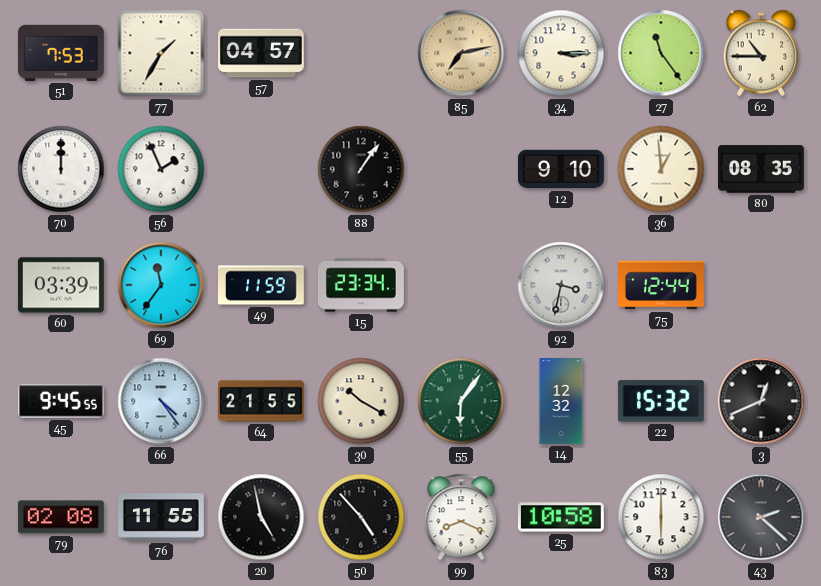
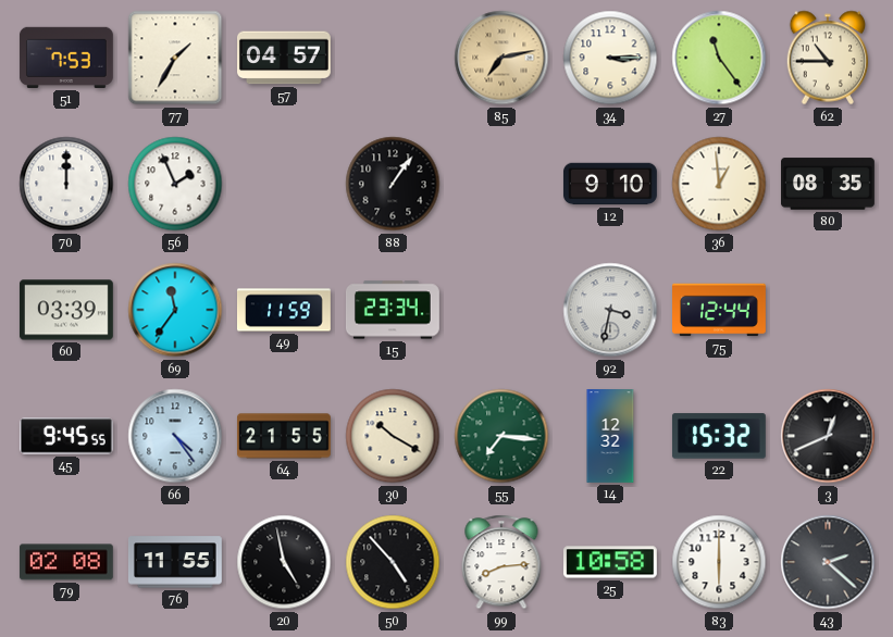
55: 6:06 -> 7:16
99: 8:19 -> 8:14
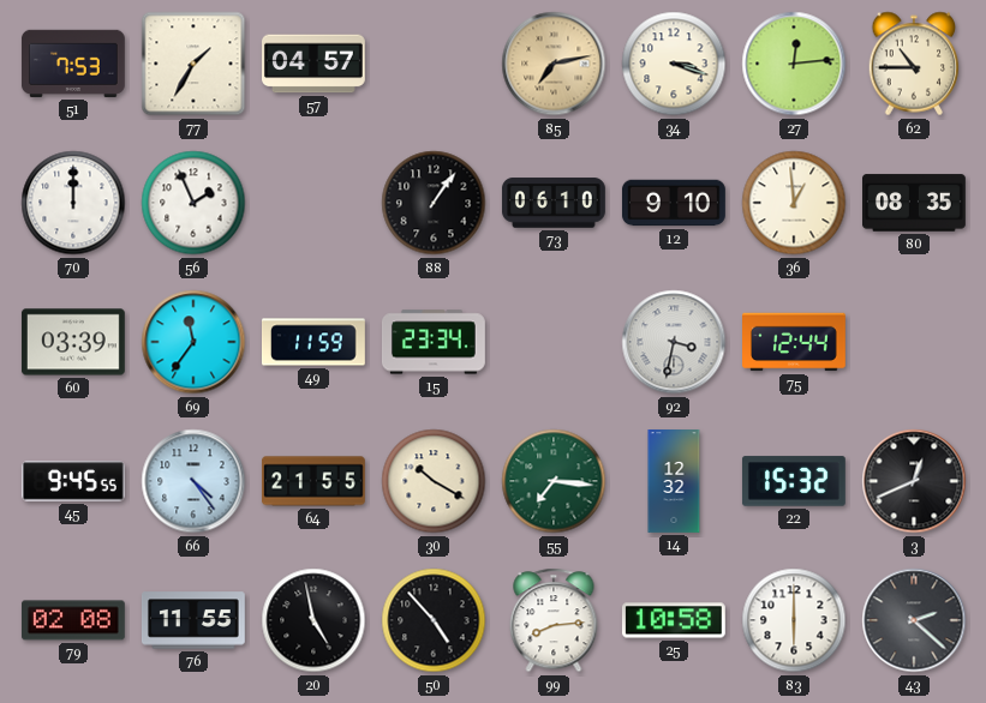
34: 3:15 -> 3:18
27: 11:24 -> 12:14
73: none -> 06:10
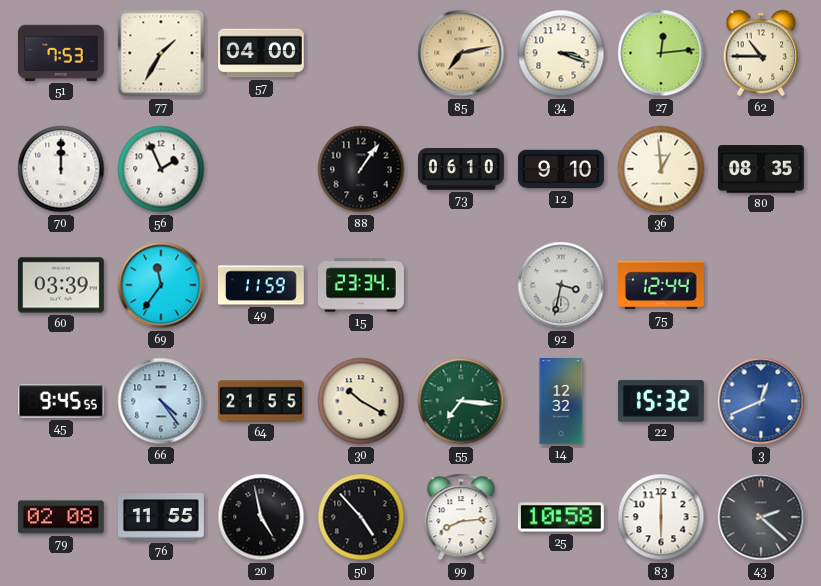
57: 04:57 -> 04:00
3 dial: black -> blue
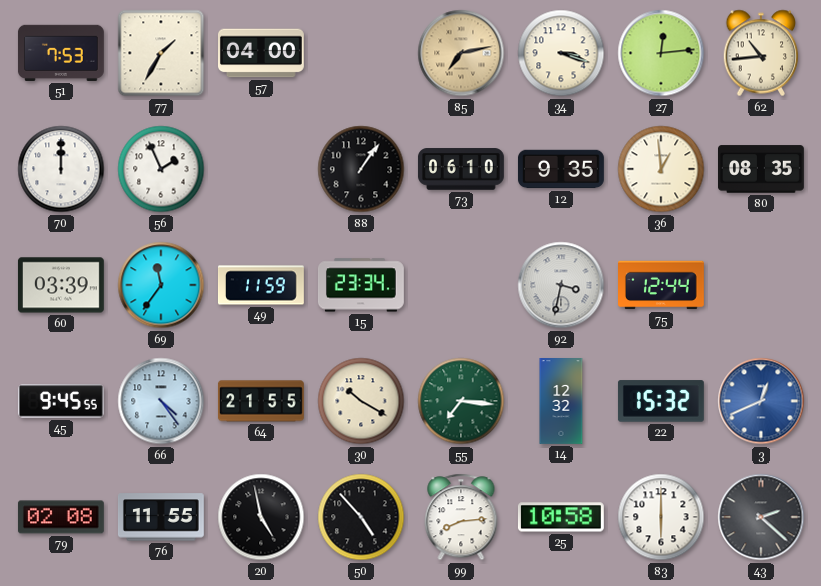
62: 10:45 -> 10:44
12: 9:10 -> 9:35
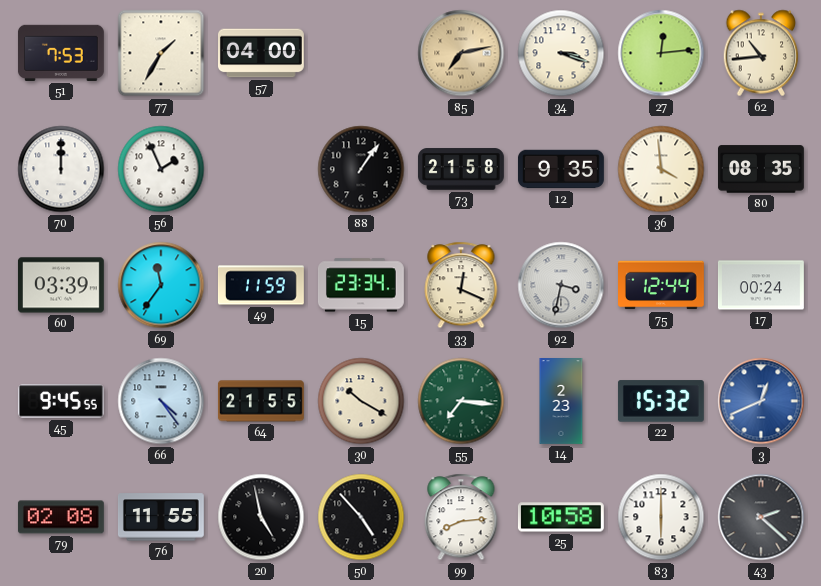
73: 06:10 -> 21:58
36: 12:59 -> 3:59
33: none -> 12:19
17: none -> 00:24
14: 12:32 -> 2:23
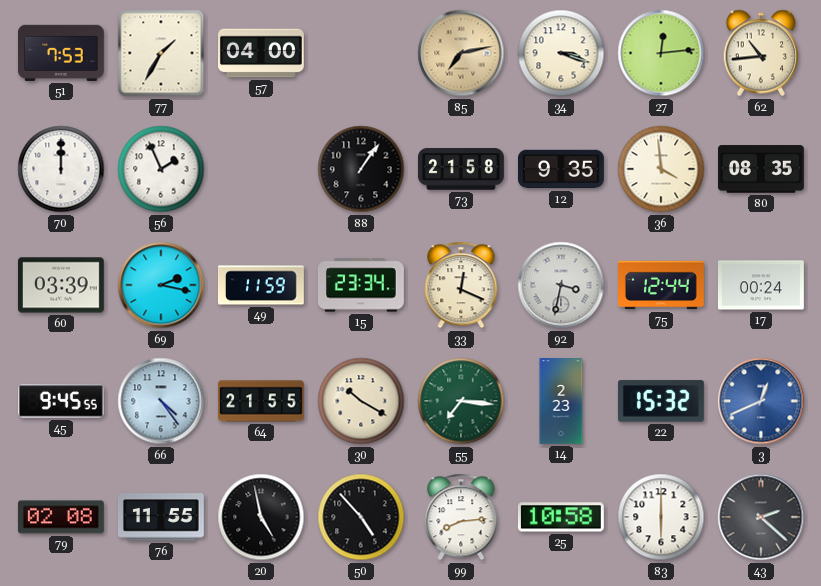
69: 11:36 -> 2:17
